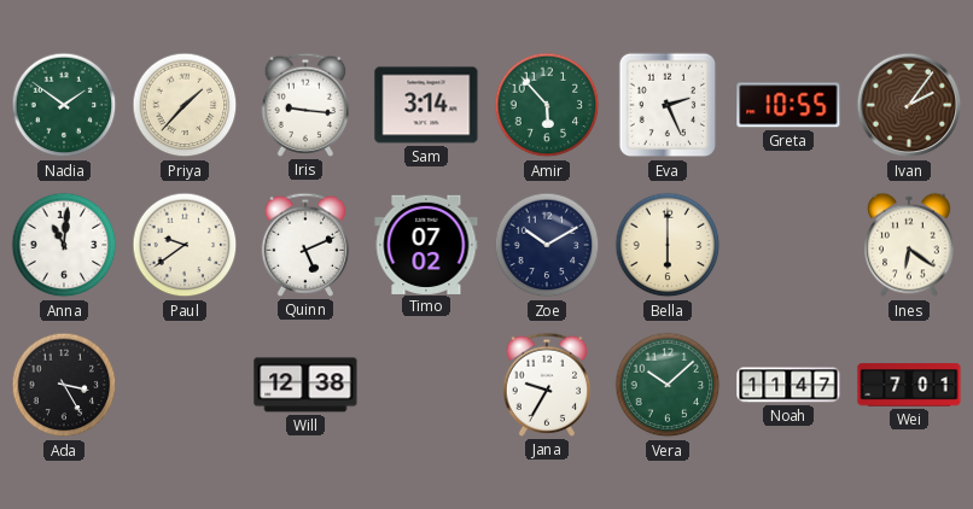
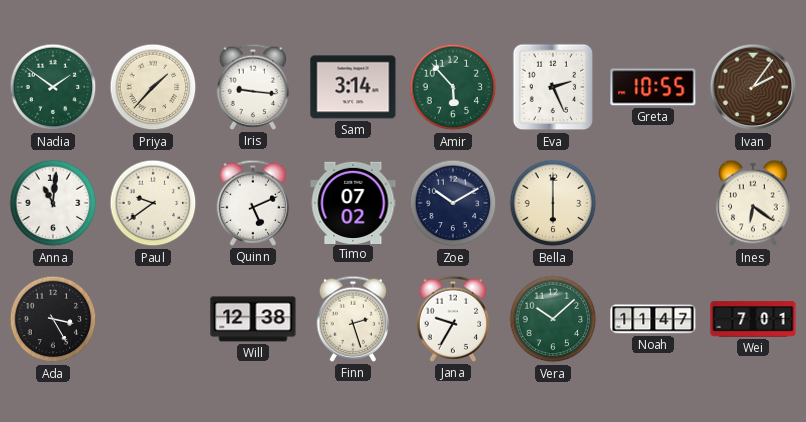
Finn: none -> 2:27
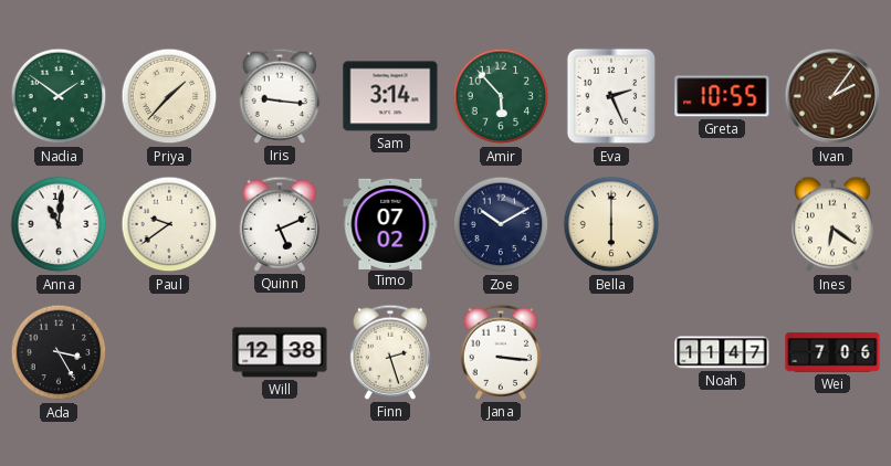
Jana: 9:35 -> 3:16
Vera: 10:08 -> none
Wei: 7:01 -> 7:06
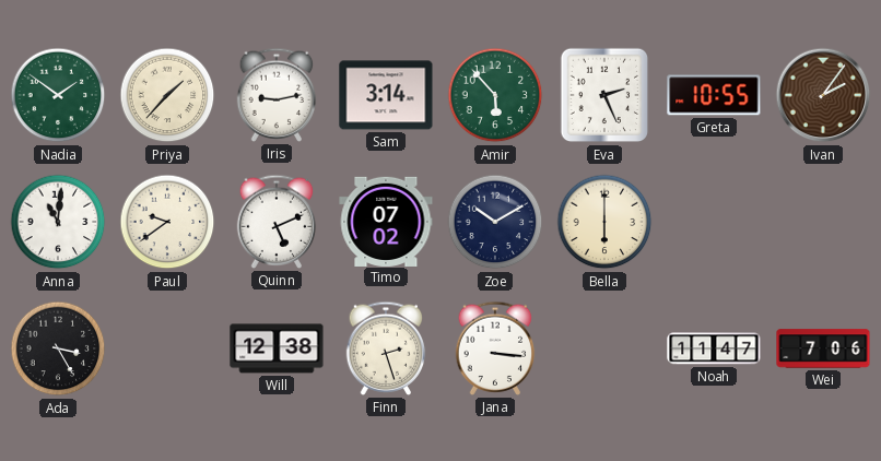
Iris: 9:16 -> 9:13
Ines: 6:21 -> none
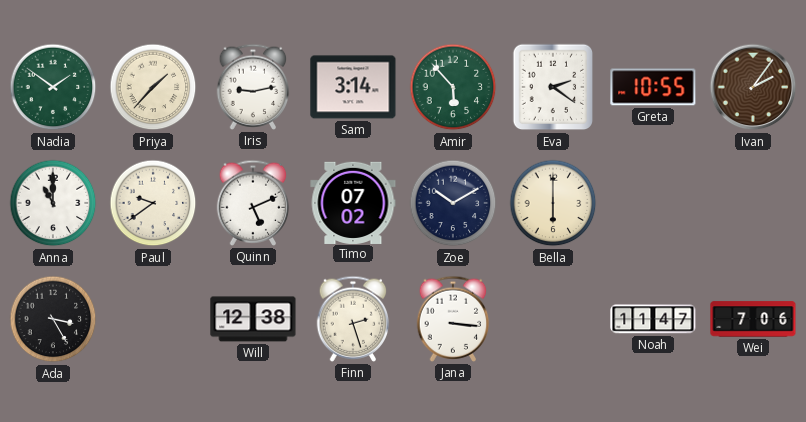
Eva: 2:26 -> 2:21
Anna: 11:01 -> 11:00
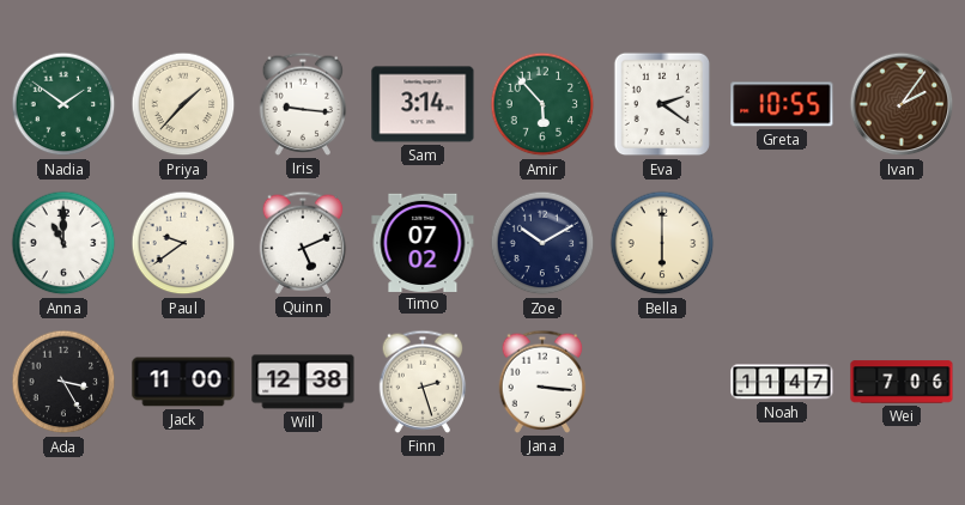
Iris: 9:13 -> 9:16
Jack: none -> 11:00
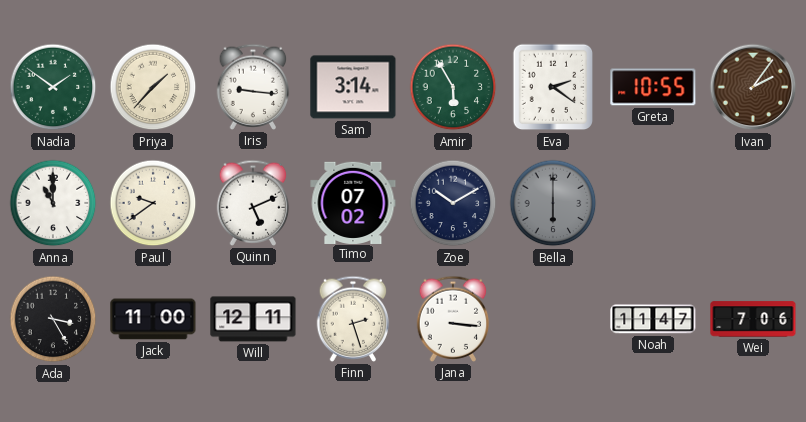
Amir: 5:53 -> 5:55
Bella dial: cream -> grey
Will: 12:38 -> 12:11
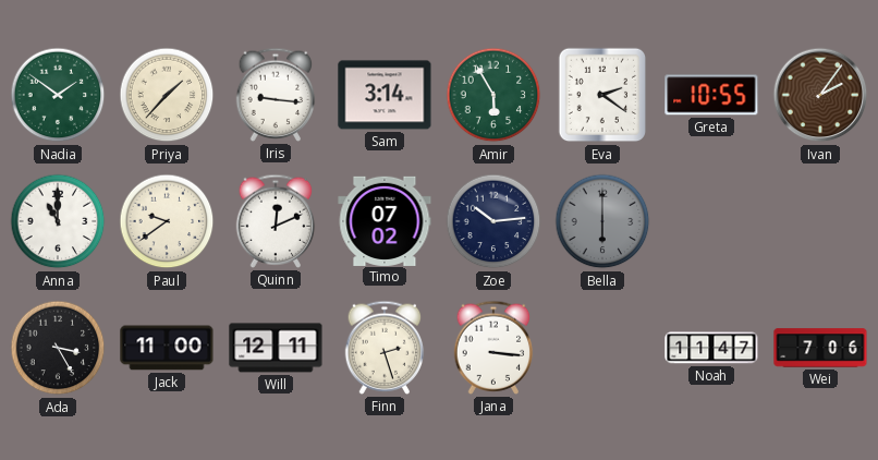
Quinn: 5:11 -> 12:11
Zoe: 10:10 -> 10:14
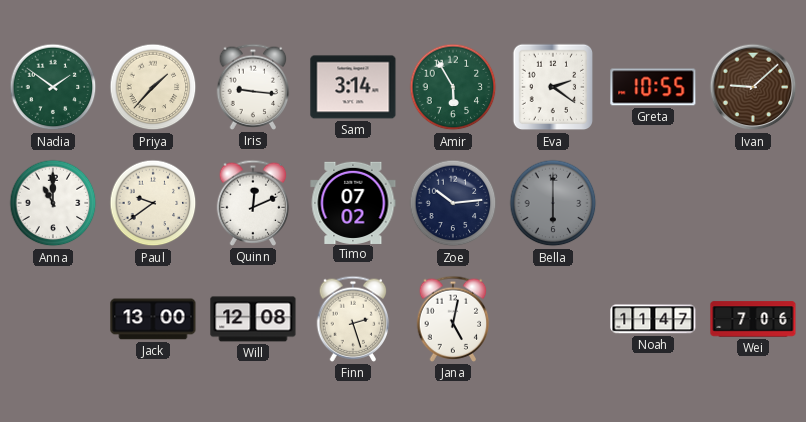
Ivan: 2:06 -> 9:08
Ada: 3:25 -> none
Jack: 11:00 -> 13:00
Will: 12:11 -> 12:08
Jana: 3:16 -> 5:02
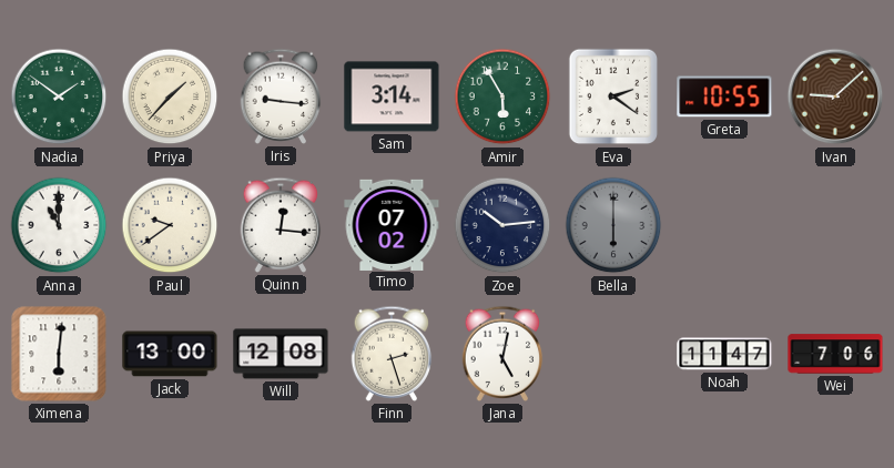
Quinn: 12:11 -> 12:16
Ximena: none -> 6:01
